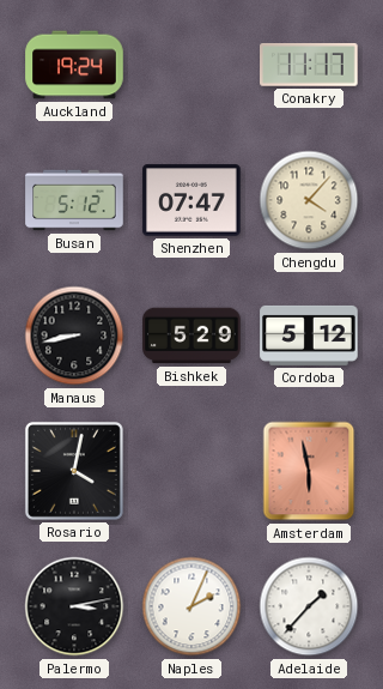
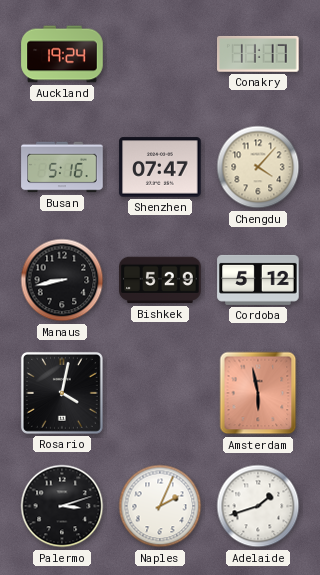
Busan: 5:12 -> 5:16
Palermo: 3:13 -> 3:12
Adelaide: 1:37 -> 1:42
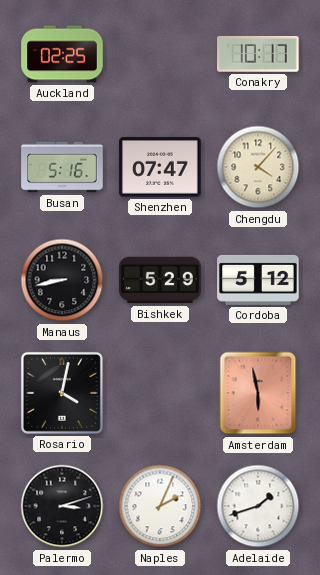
Auckland: 19:24 -> 02:25
Conakry: 11:17 -> 10:17
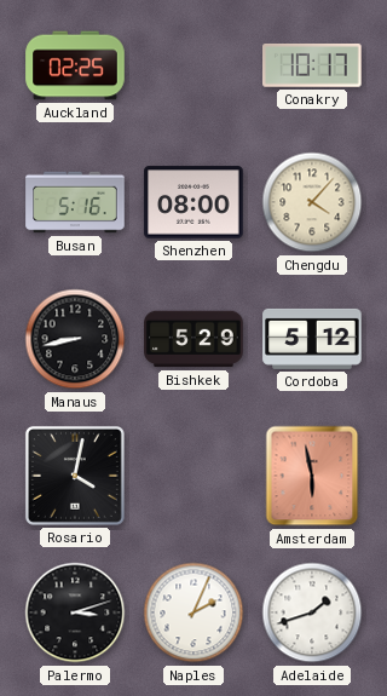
Shenzhen: 07:47 -> 08:00
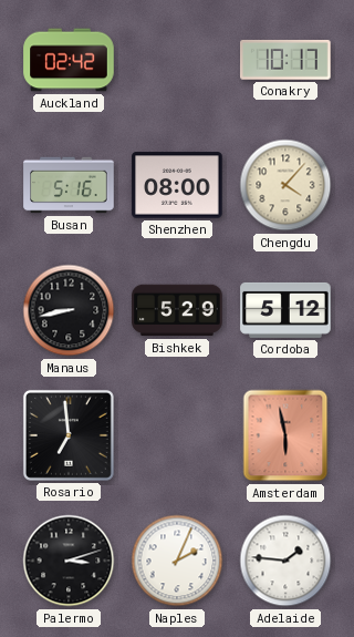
Auckland: 02:25 -> 02:42
Rosario: 4:02 -> 6:59
Adelaide: 1:42 -> 1:46
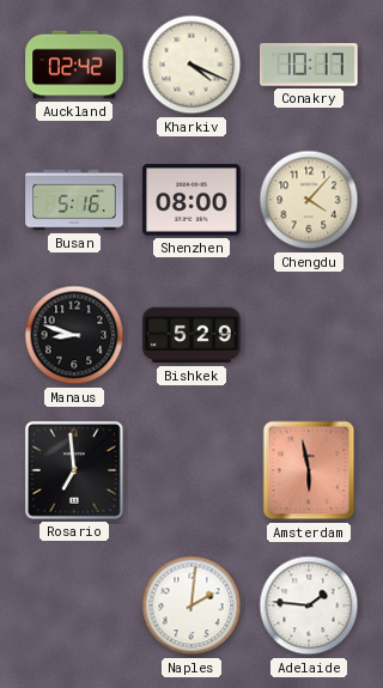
Kharkiv: none -> 4:19
Manaus: 8:43 -> 8:48
Cordoba: 5:12 -> none
Palermo: 3:12 -> none
Naples: 2:04 -> 2:01
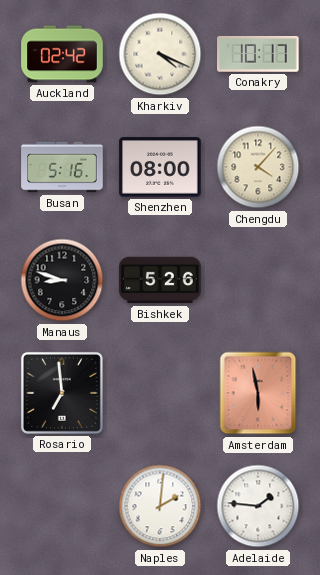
Bishkek: 5:29 -> 5:26
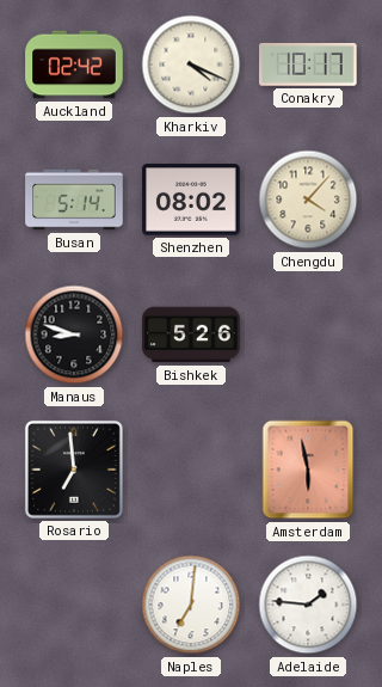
Busan: 5:16 -> 5:14
Shenzhen: 08:00 -> 08:02
Naples: 2:01 -> 7:01
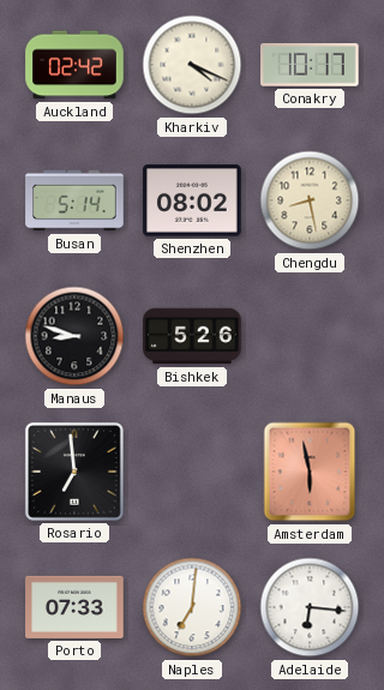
Chengdu: 4:07 -> 8:28
Porto: none -> 07:33
Adelaide: 1:46 -> 6:16
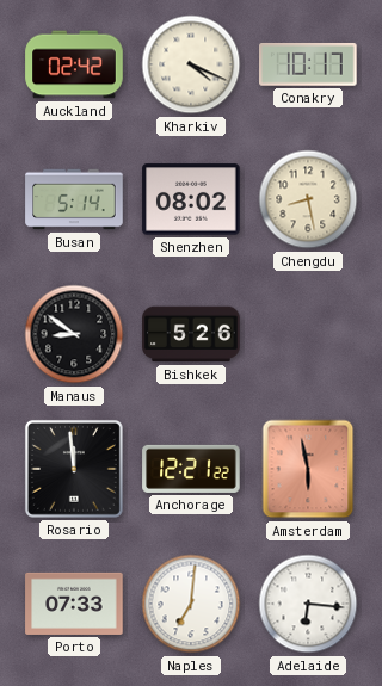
Manaus: 8:48 -> 8:51
Rosario: 6:59 -> 11:59
Anchorage: none -> 12:21
